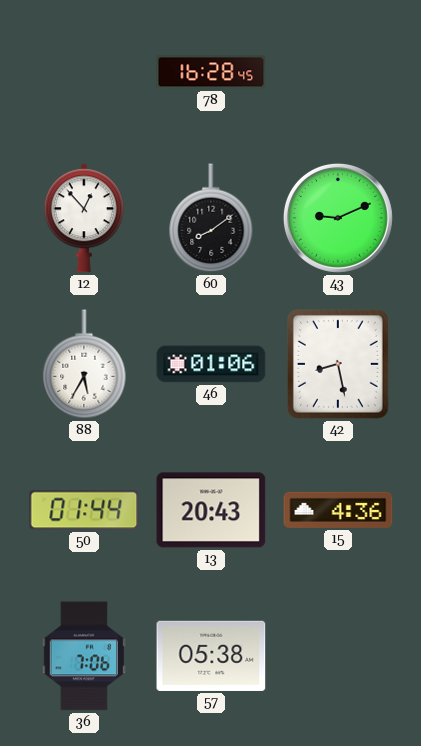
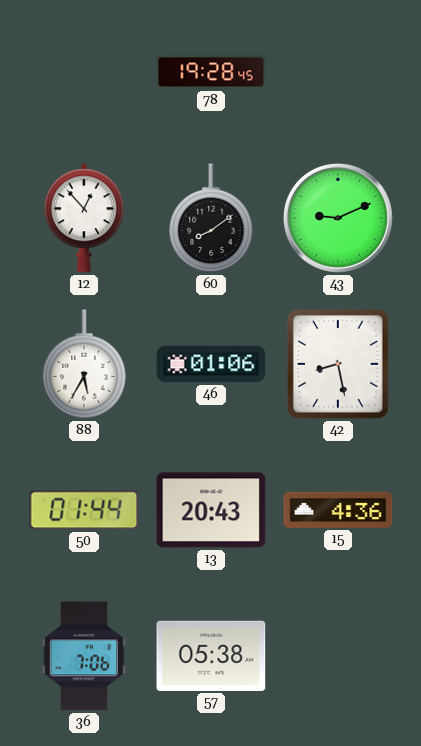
78: 16:28 -> 19:28
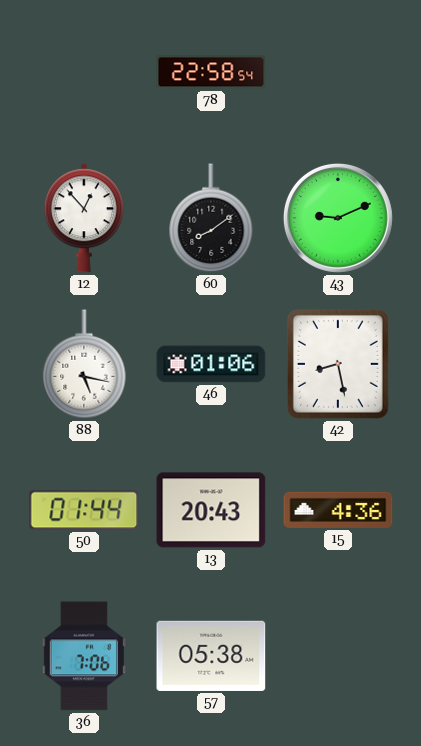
78: 19:28 -> 22:58
88: 5:35 -> 5:17
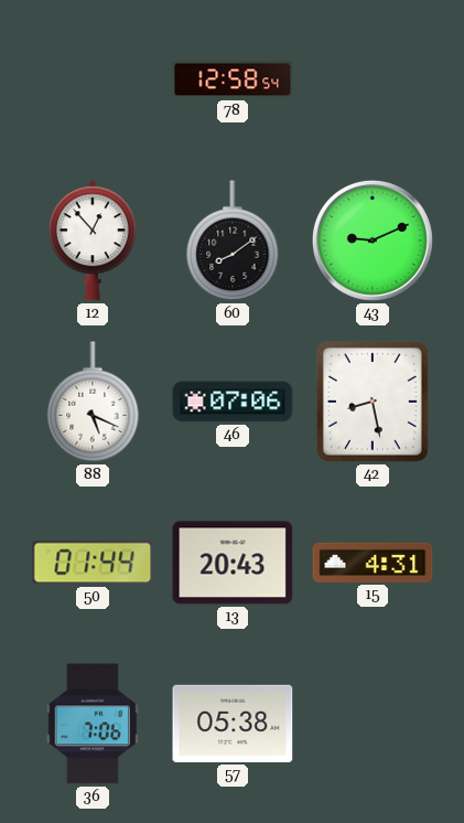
78: 22:58 -> 12:58
88: 5:17 -> 5:19
46: 01:06 -> 07:06
15: 4:36 -> 4:31
